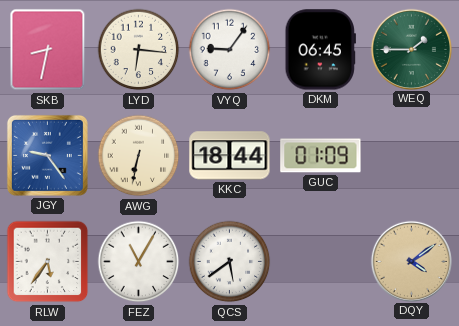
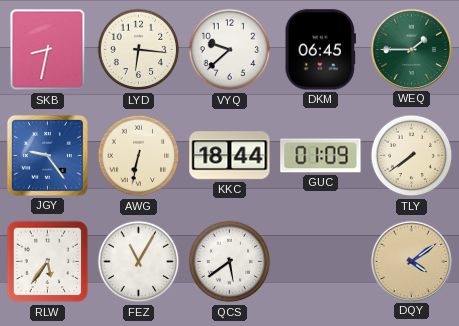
VYQ: 9:06 -> 9:38
TLY: none -> 7:39
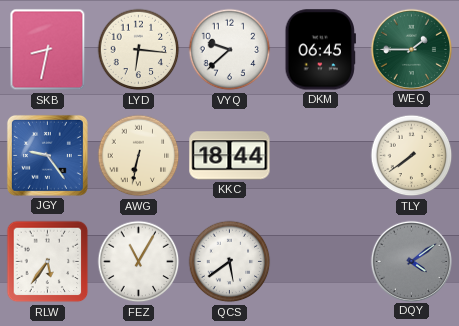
GUC: 01:09 -> none
DQY dial: champagne -> grey
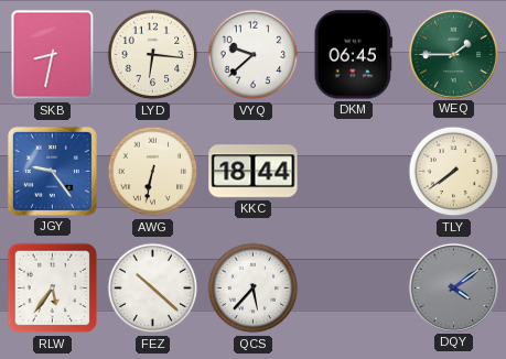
FEZ: 11:05 -> 10:22
QCS: 5:39 -> 5:37
